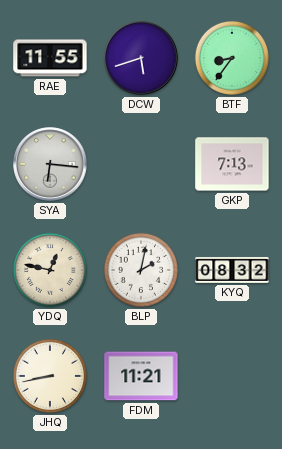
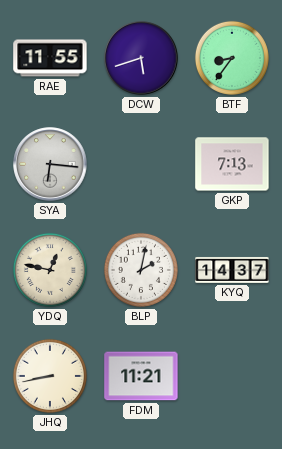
KYQ: 08:32 -> 14:37
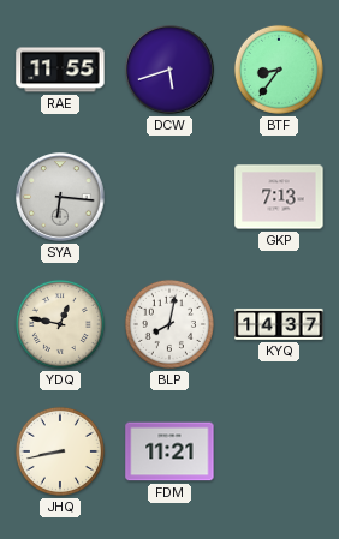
BLP: 2:02 -> 8:02
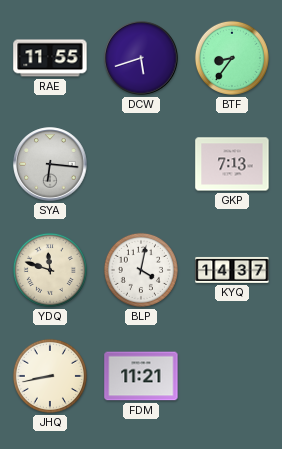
YDQ: 12:47 -> 11:48
BLP: 8:02 -> 4:02
